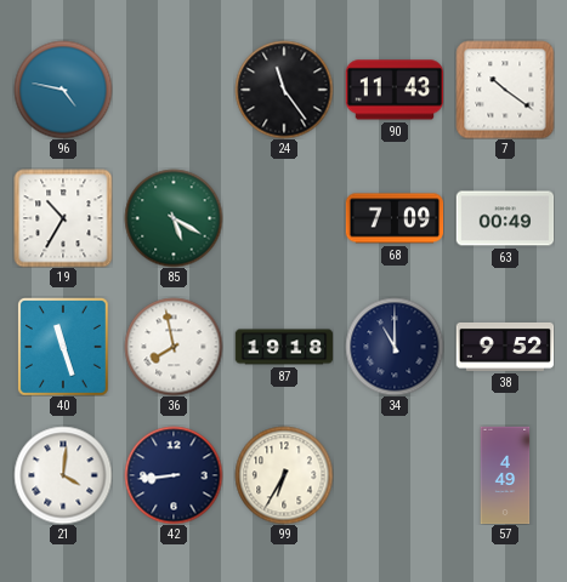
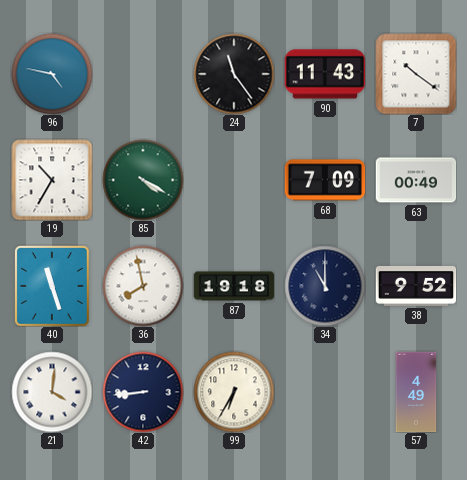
85: 5:20 -> 4:20
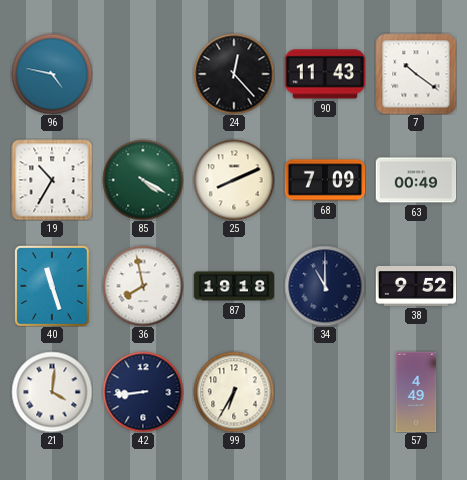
24: 11:24 -> 12:23
25: none -> 8:11
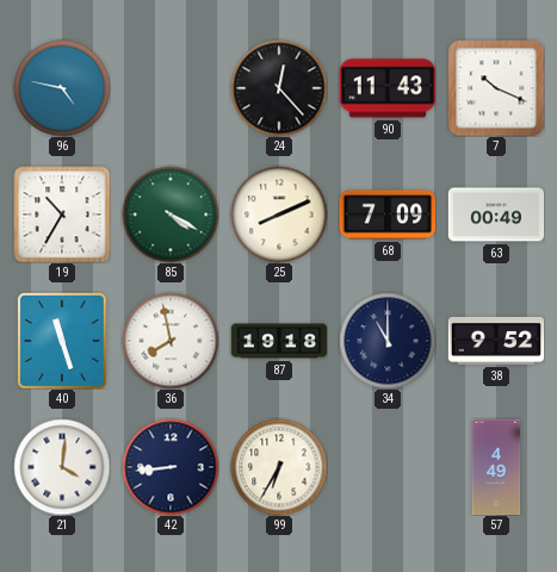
7: 10:21 -> 10:19
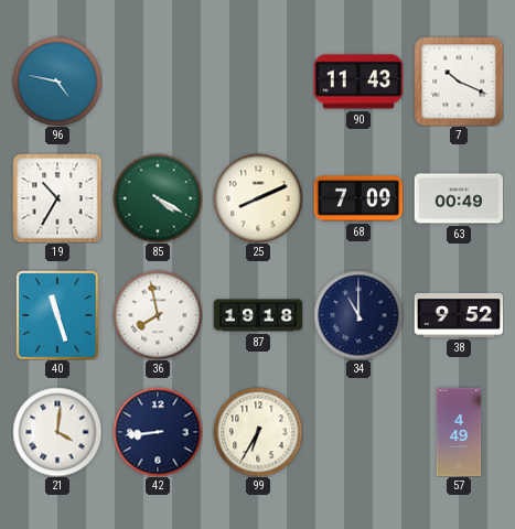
24: 12:23 -> none
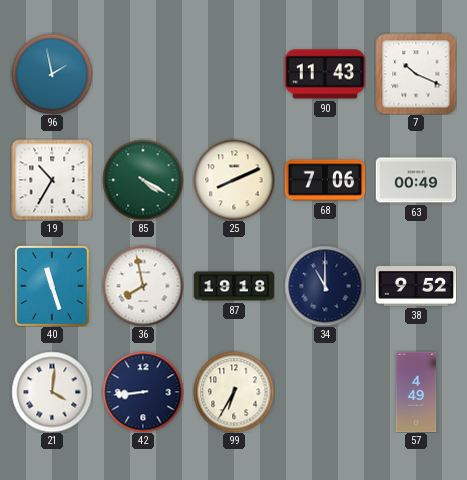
96: 4:47 -> 1:58
68: 7:09 -> 7:06
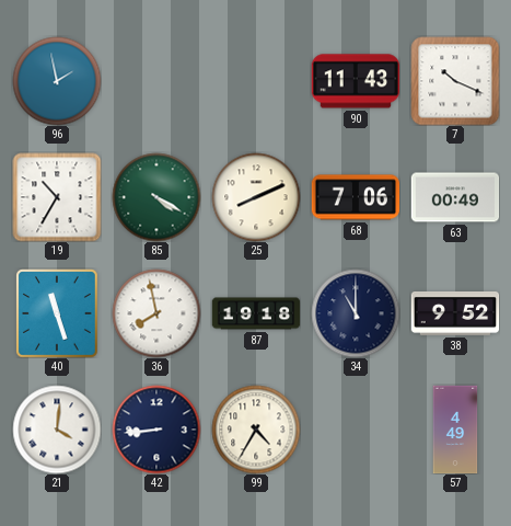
99: 6:35 -> 4:35
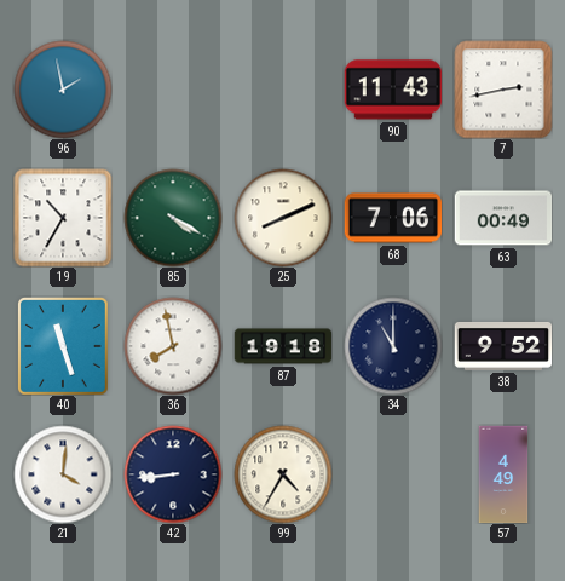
7: 10:19 -> 2:43
